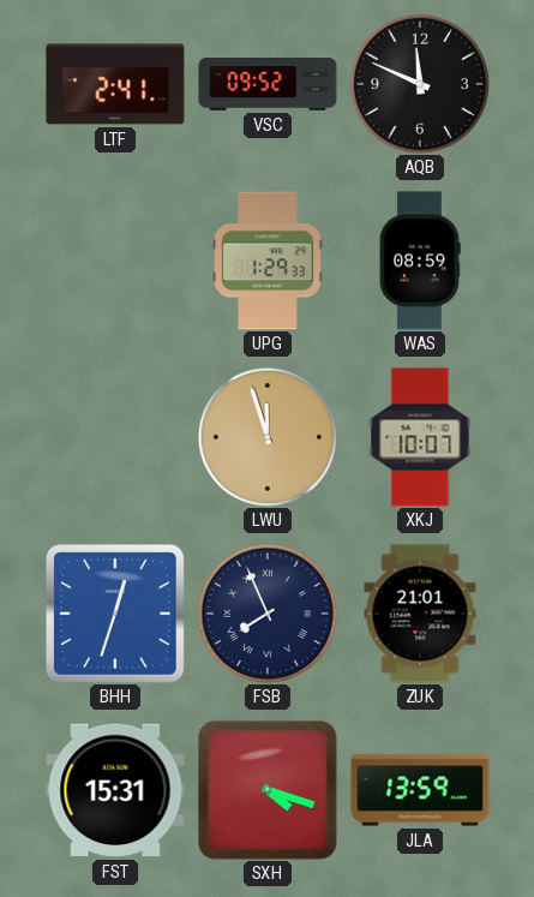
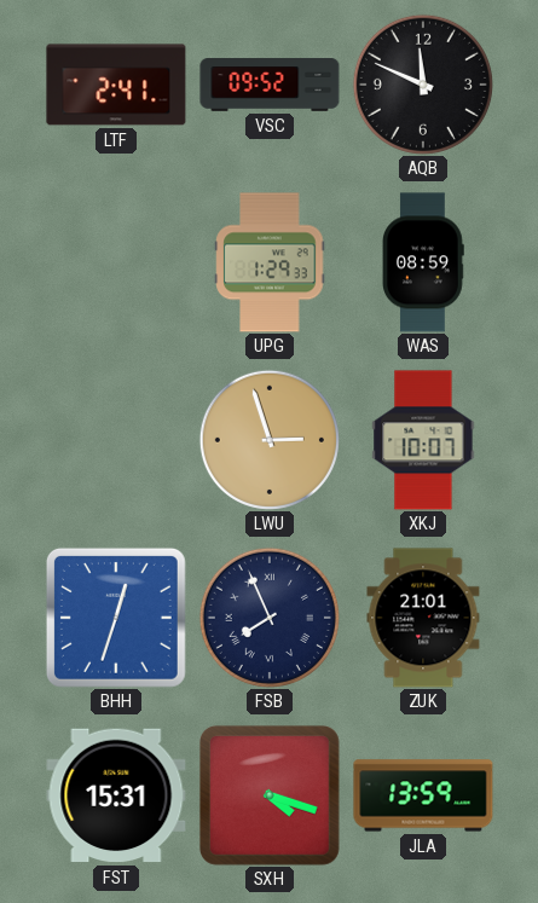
LWU: 11:57 -> 2:57
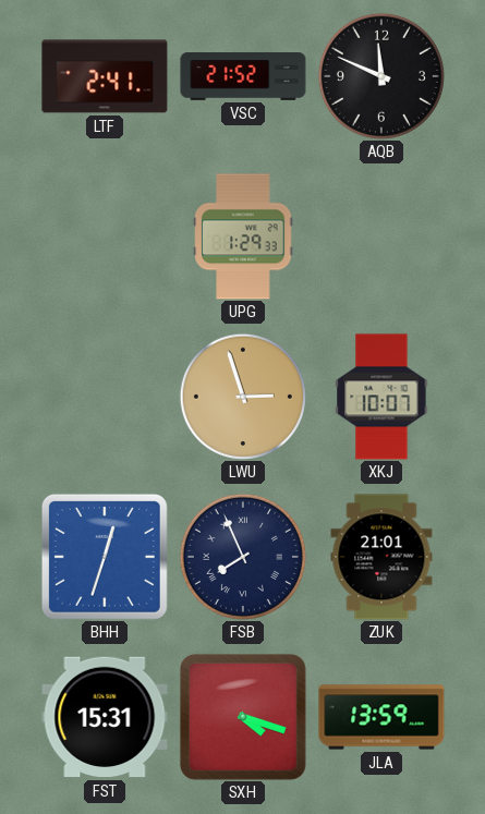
VSC: 09:52 -> 21:52
WAS: 08:59 -> none
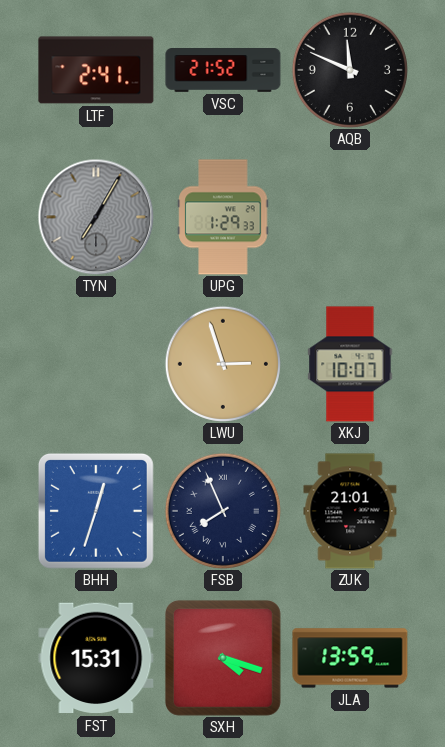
TYN: none -> 7:05
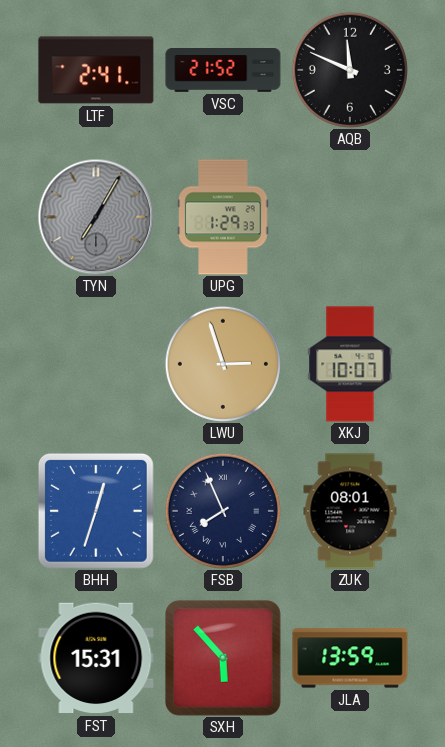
ZUK: 21:01 -> 08:01
SXH: 4:18 -> 5:53
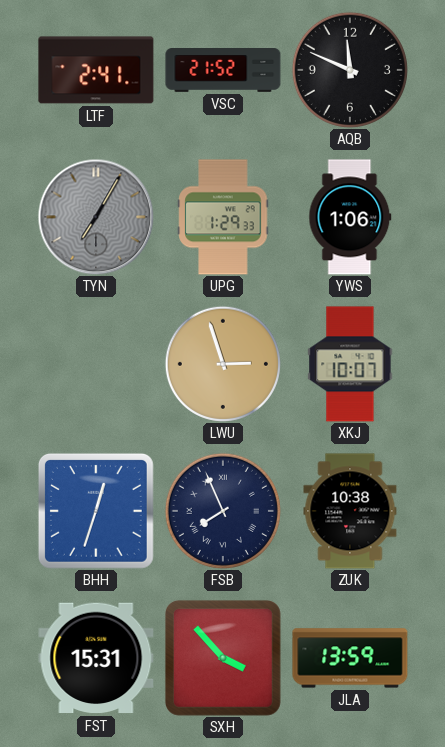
YWS: none -> 1:06
ZUK: 08:01 -> 10:38
SXH: 5:53 -> 3:53
